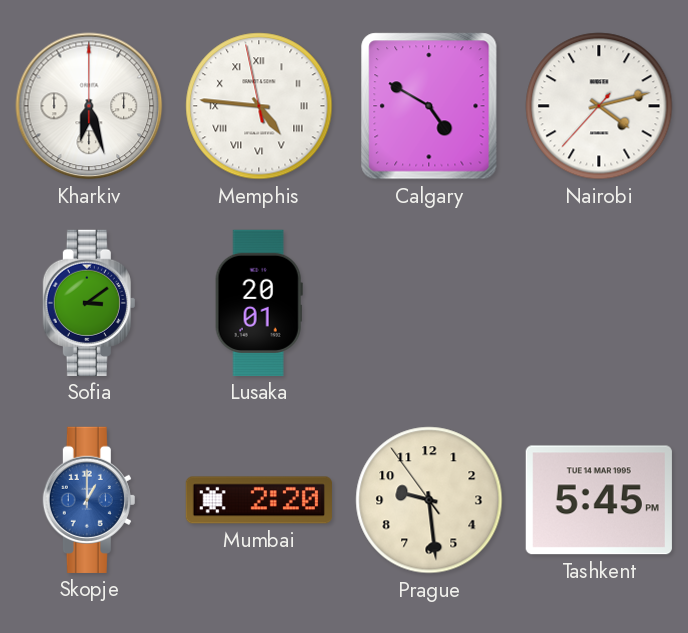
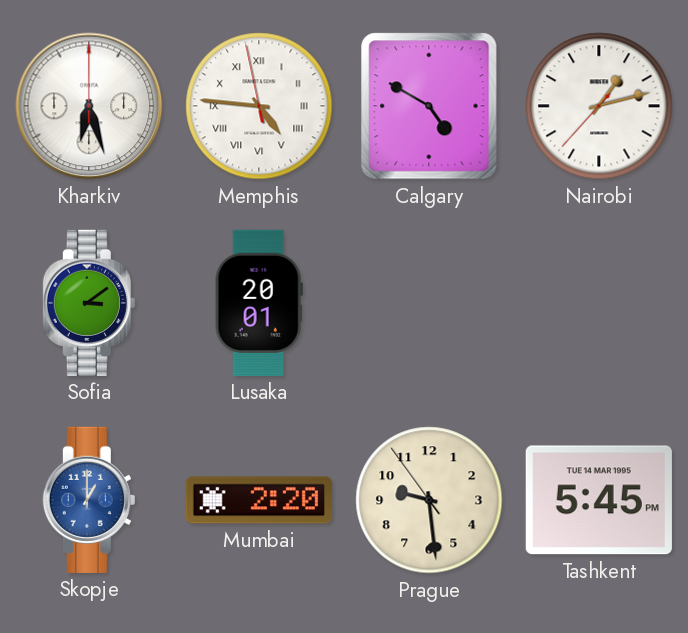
Nairobi: 4:12 -> 1:12
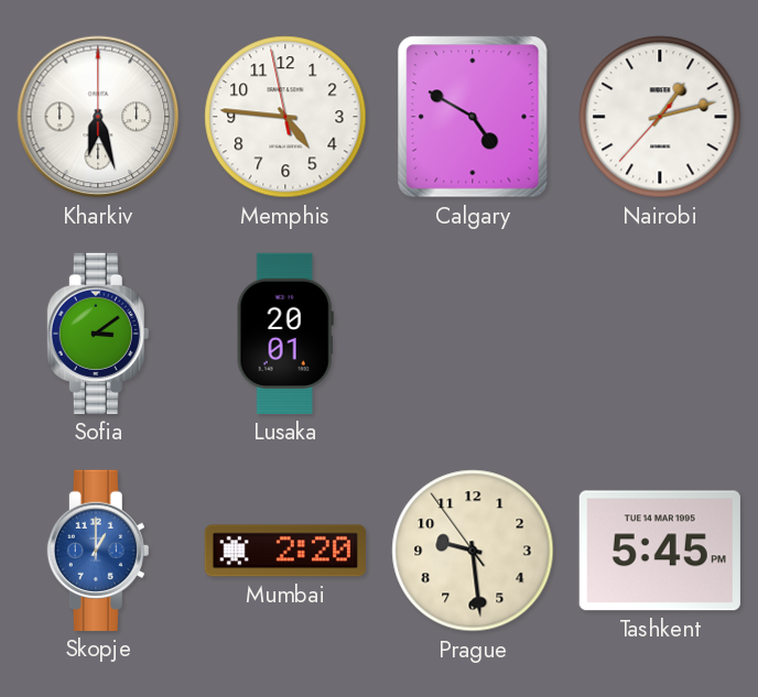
Memphis numerals: Roman -> Arabic
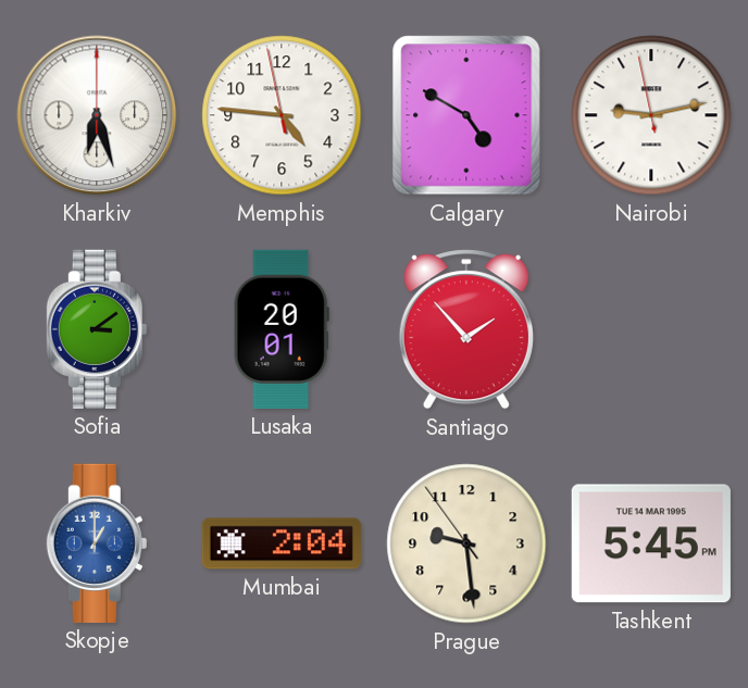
Nairobi: 1:12 -> 9:12
Santiago: none -> 1:53
Mumbai: 2:20 -> 2:04
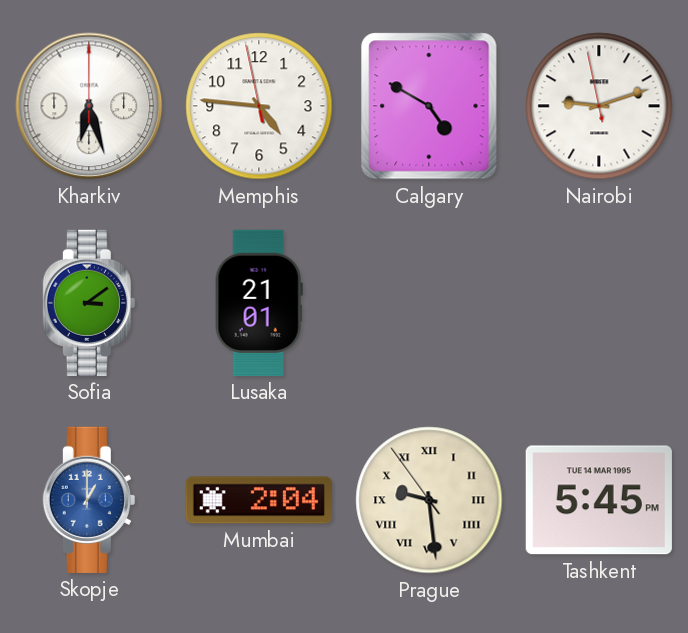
Nairobi: 9:12 -> 9:11
Lusaka: 20:01 -> 21:01
Santiago: 1:53 -> none
Prague numerals: Arabic -> Roman
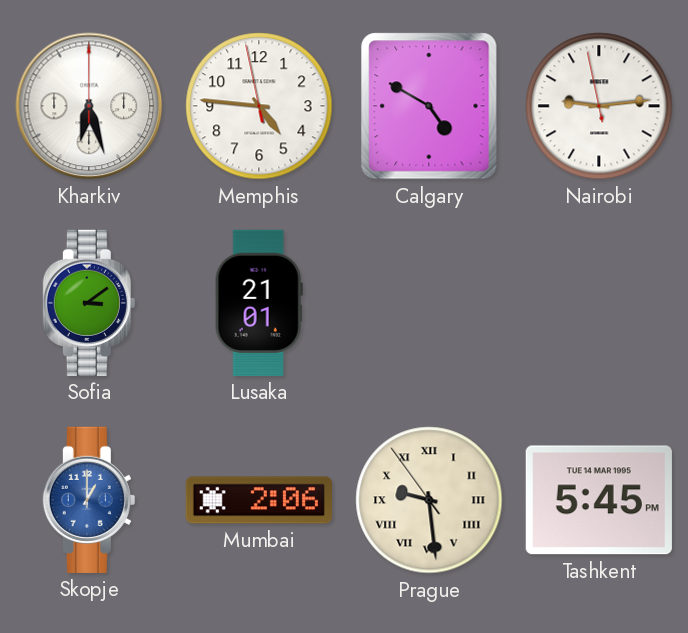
Nairobi: 9:11 -> 9:13
Mumbai: 2:04 -> 2:06
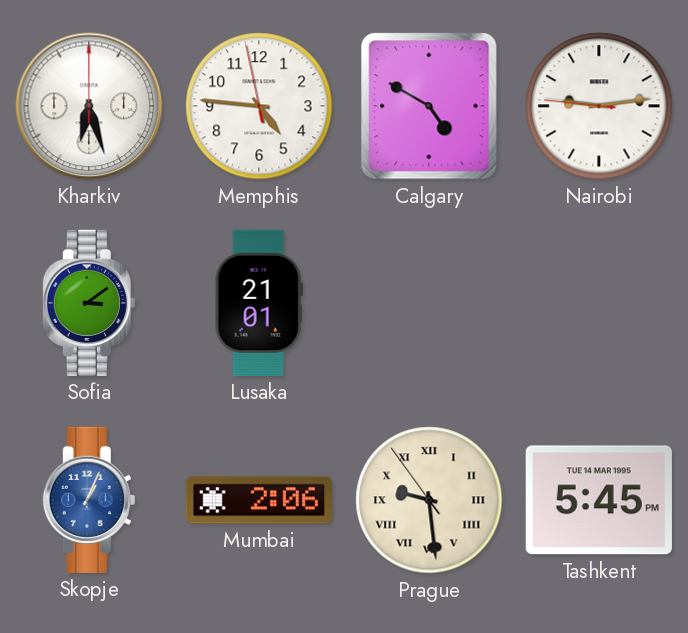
Nairobi: 9:13:58 -> 9:13:46
Skopje: 1:00 -> 1:04
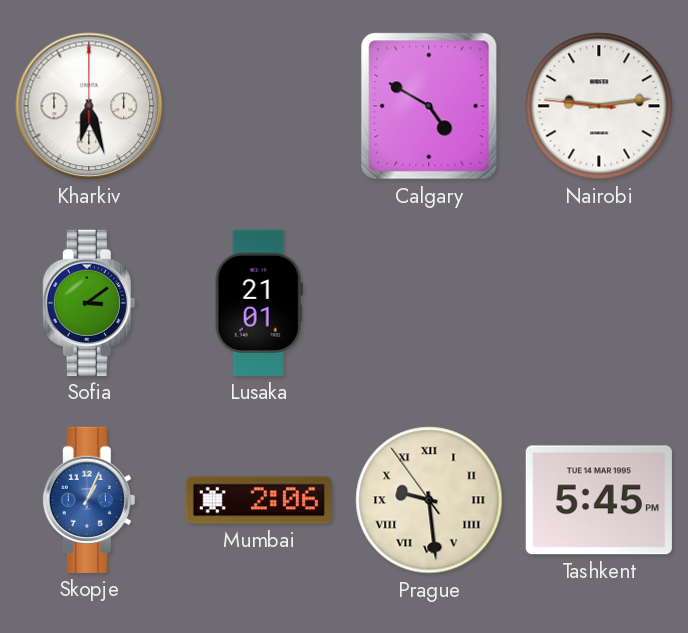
Memphis: 4:45 -> none
